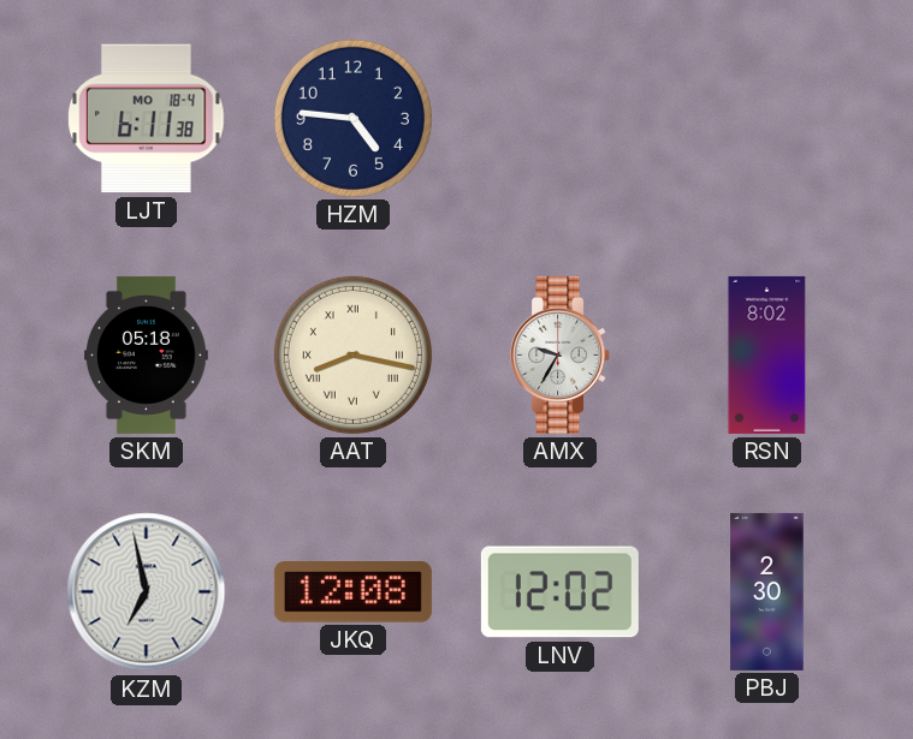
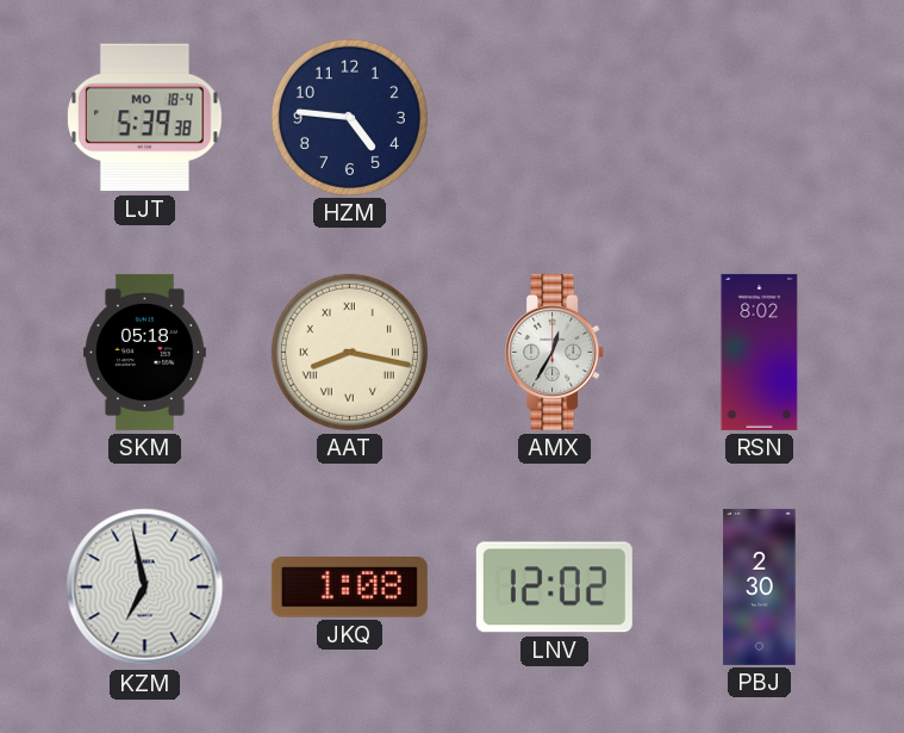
LJT: 6:11 -> 5:39
AMX: 9:35 -> 12:35
JKQ: 12:08 -> 1:08
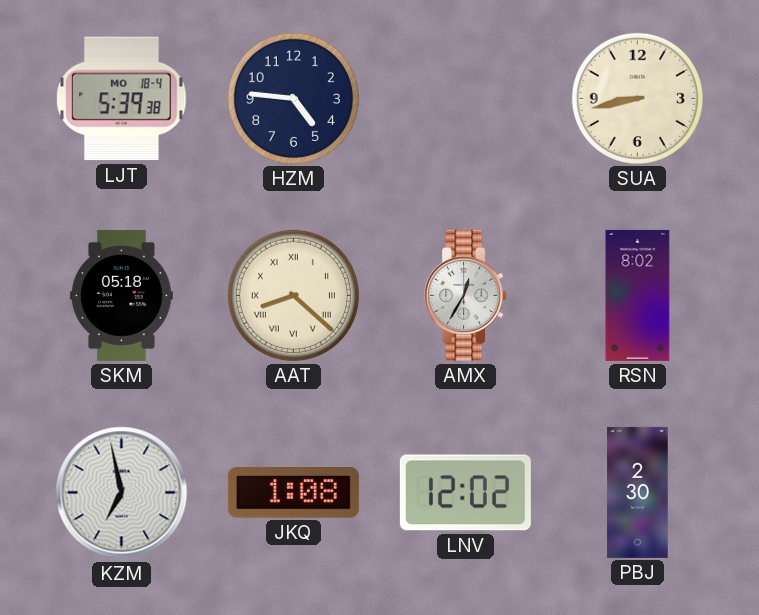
SUA: none -> 8:43
AAT: 8:17 -> 8:22
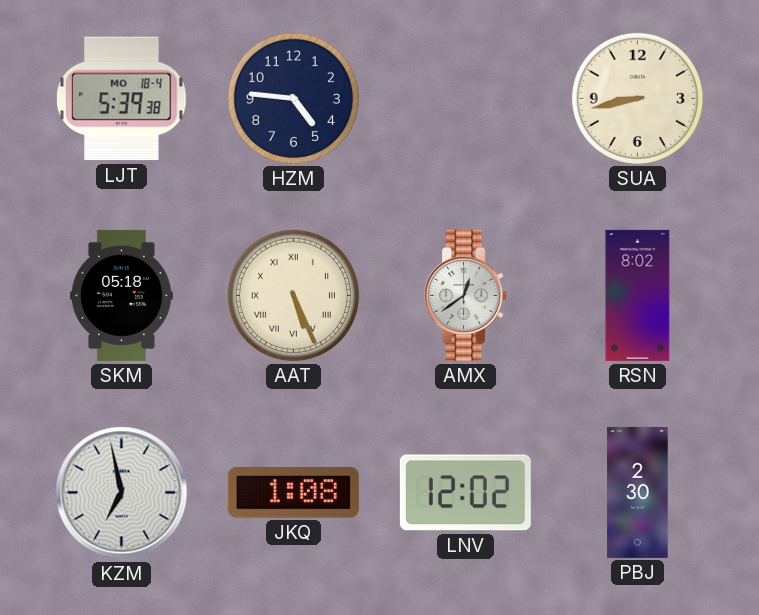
AAT: 8:22 -> 5:26
AMX: 12:35 -> 12:39
